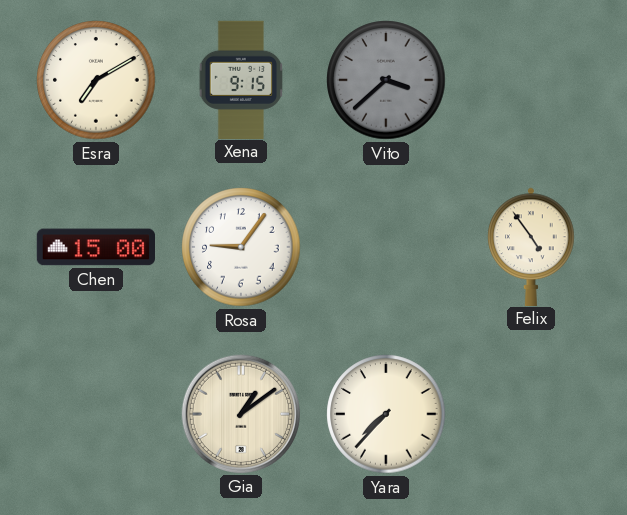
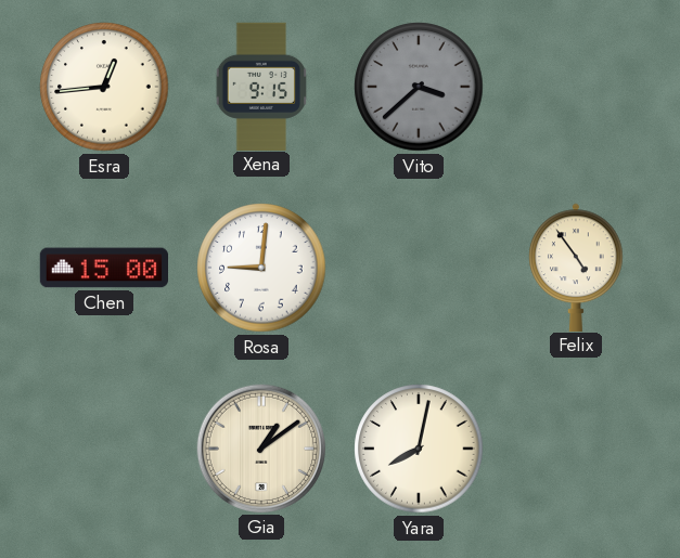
Esra: 7:10 -> 12:44
Rosa: 9:06 -> 9:01
Yara: 7:37 -> 8:02
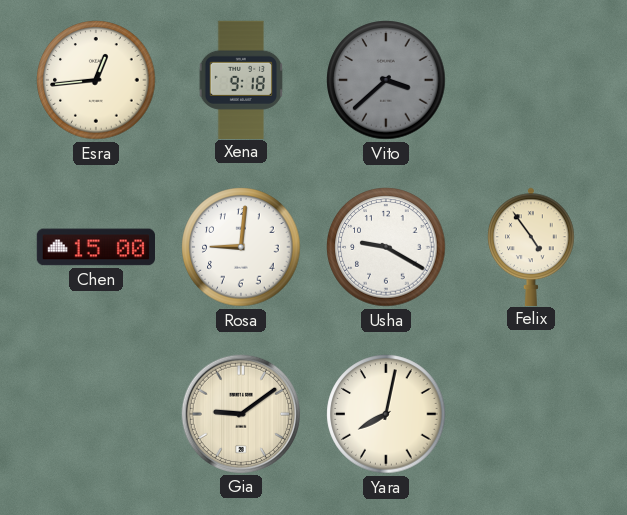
Xena: 9:15 -> 9:18
Usha: none -> 9:20
Gia: 1:09 -> 9:09
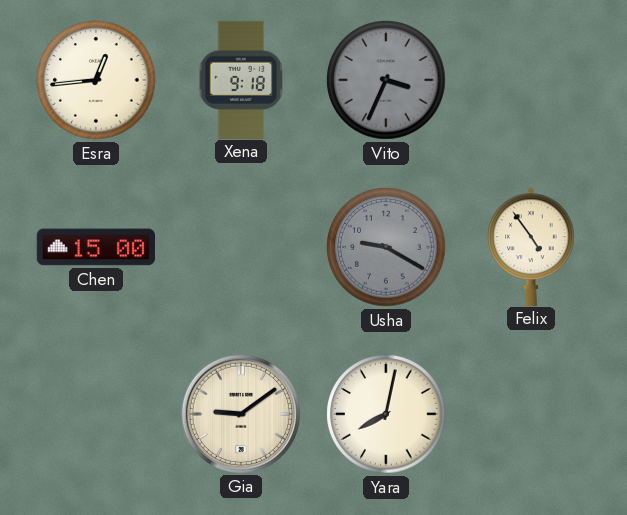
Vito: 3:38 -> 3:34
Rosa: 9:01 -> none
Usha dial: white -> grey
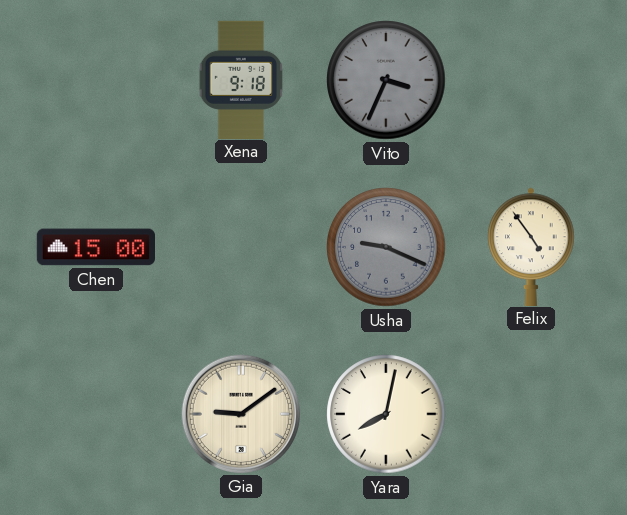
Esra: 12:44 -> none
Usha: 9:20 -> 9:19
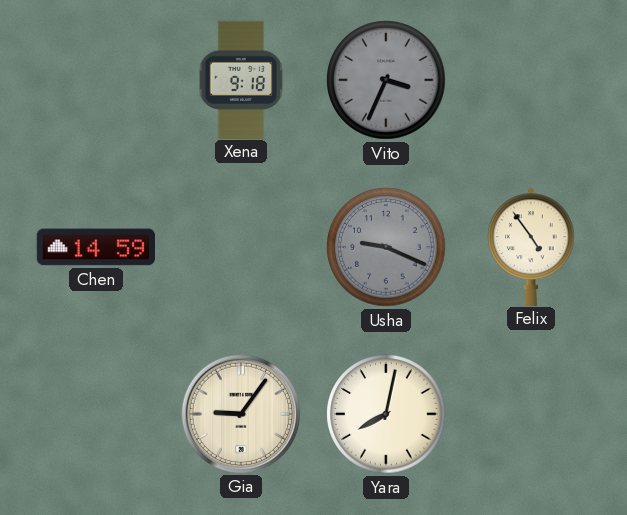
Chen: 15:00 -> 14:59
Gia: 9:09 -> 9:06
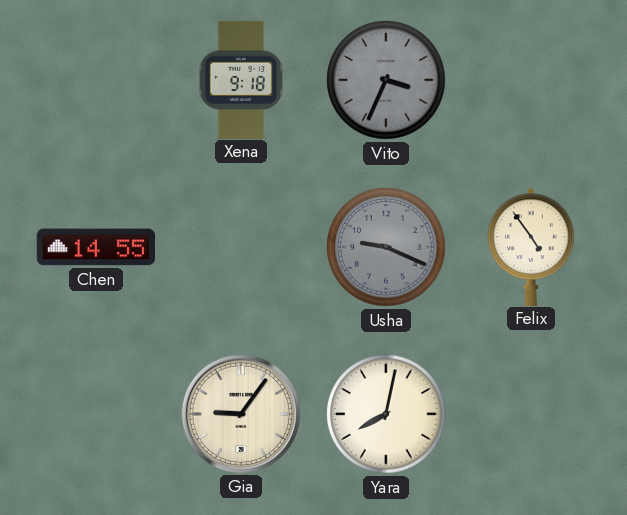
Chen: 14:59 -> 14:55
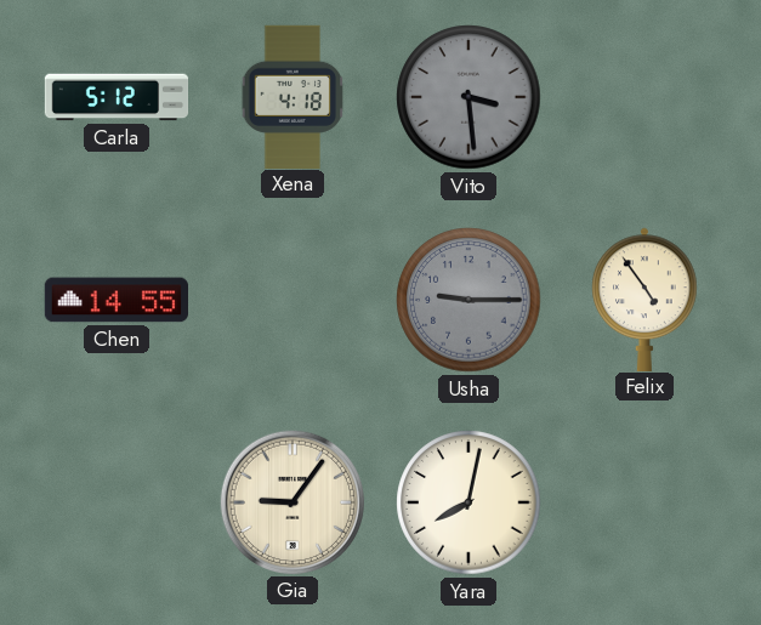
Carla: none -> 5:12
Xena: 9:18 -> 4:18
Vito: 3:34 -> 3:29
Usha: 9:19 -> 9:15
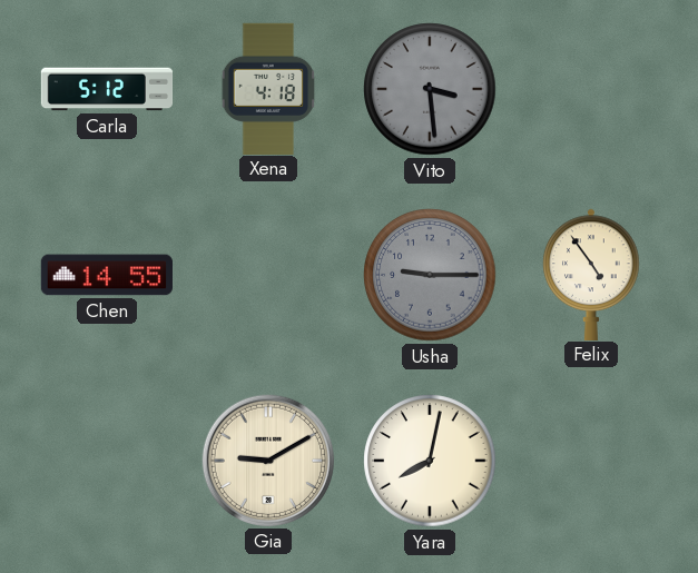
Gia: 9:06 -> 9:10
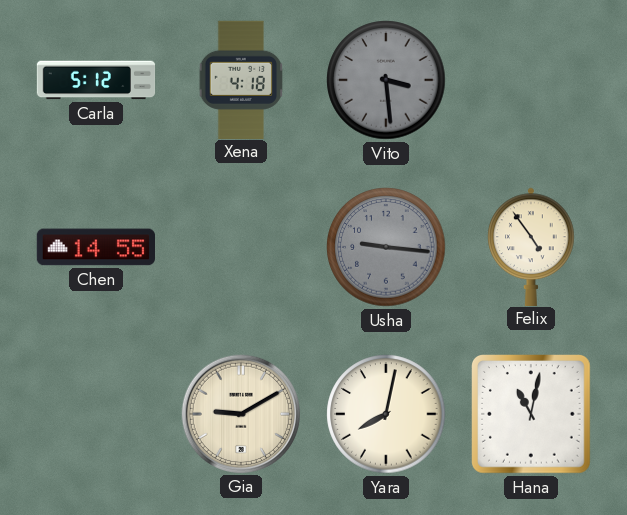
Usha: 9:15 -> 9:16
Hana: none -> 11:02
